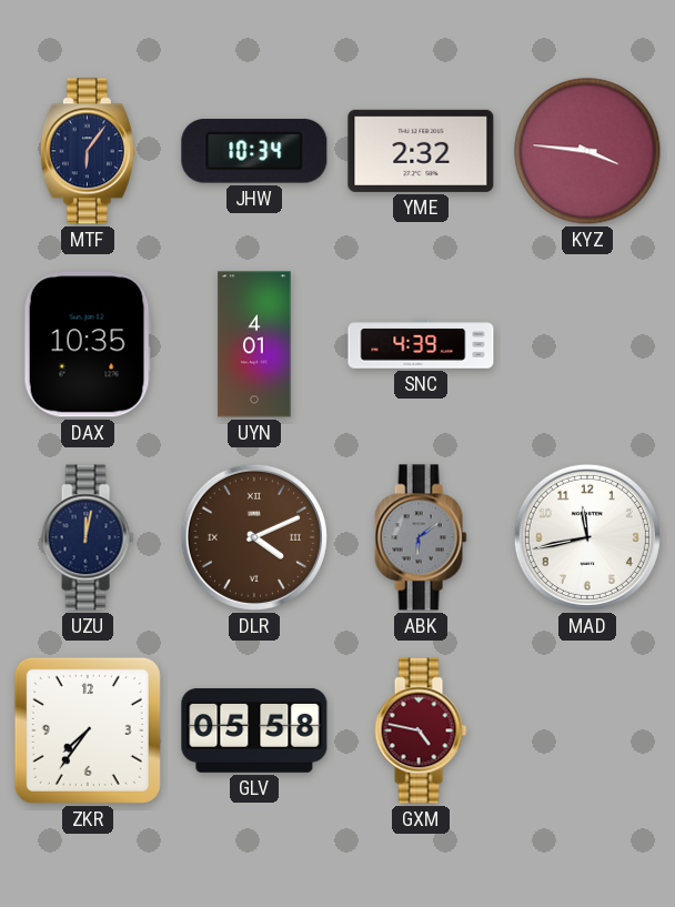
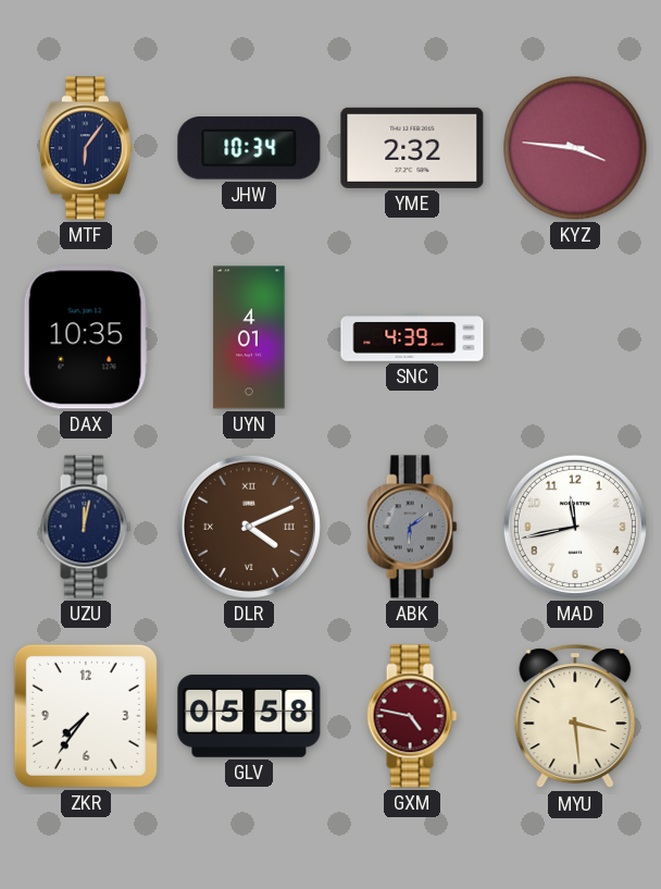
MYU: none -> 3:29
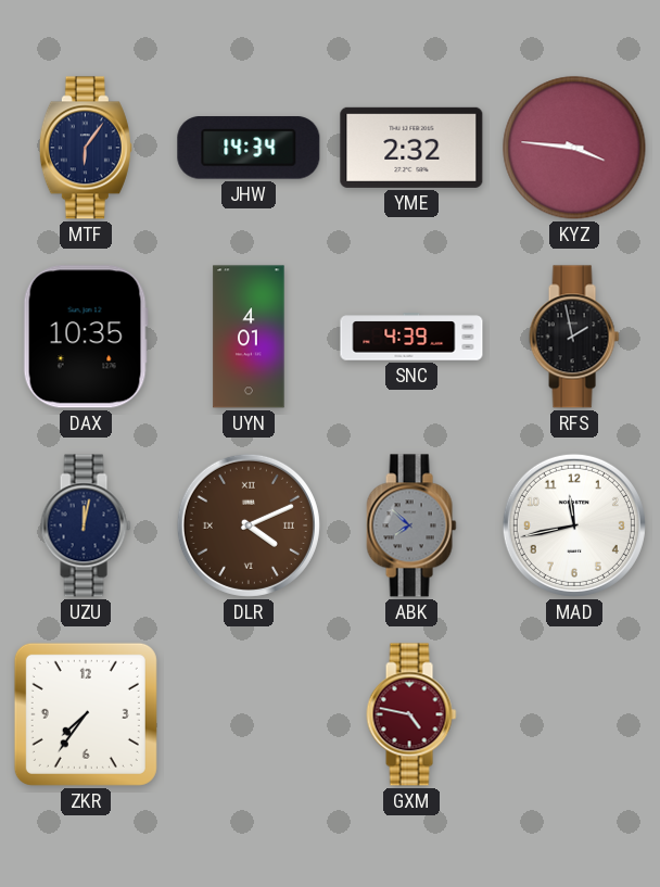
JHW: 10:34 -> 14:34
RFS: none -> 1:58
ABK: 6:09 -> 7:52
GLV: 05:58 -> none
MYU: 3:29 -> none
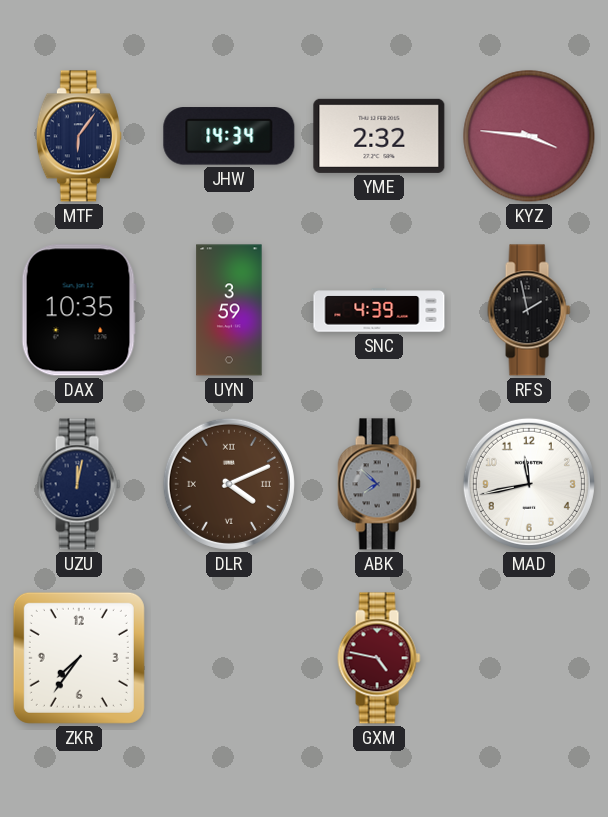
UYN: 4:01 -> 3:59
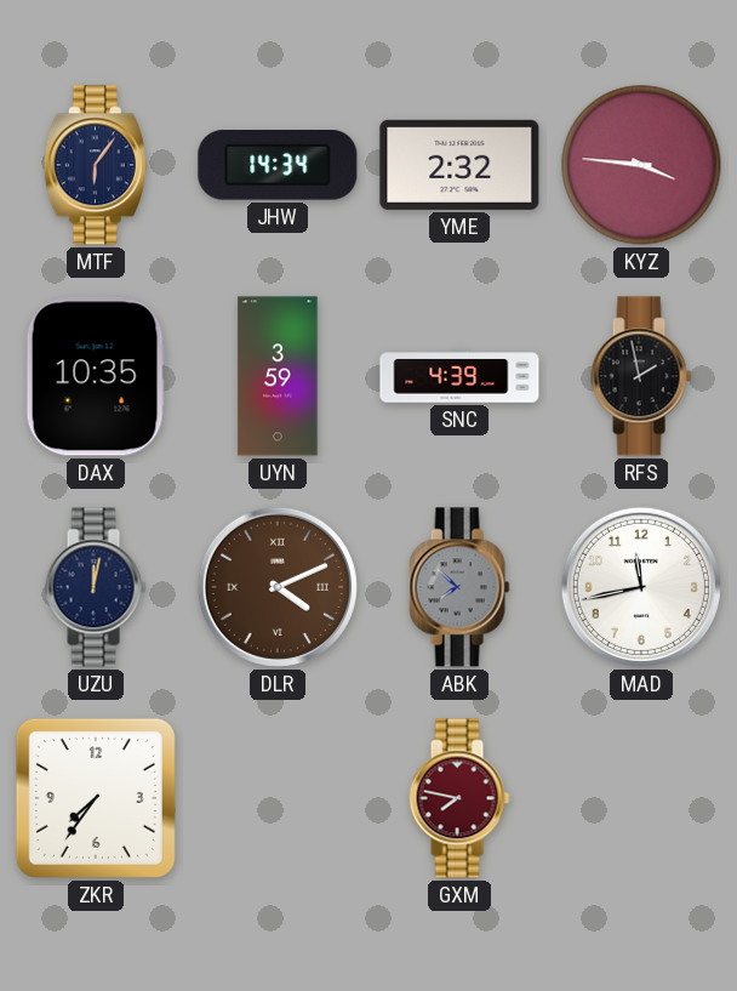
GXM: 4:47 -> 7:47
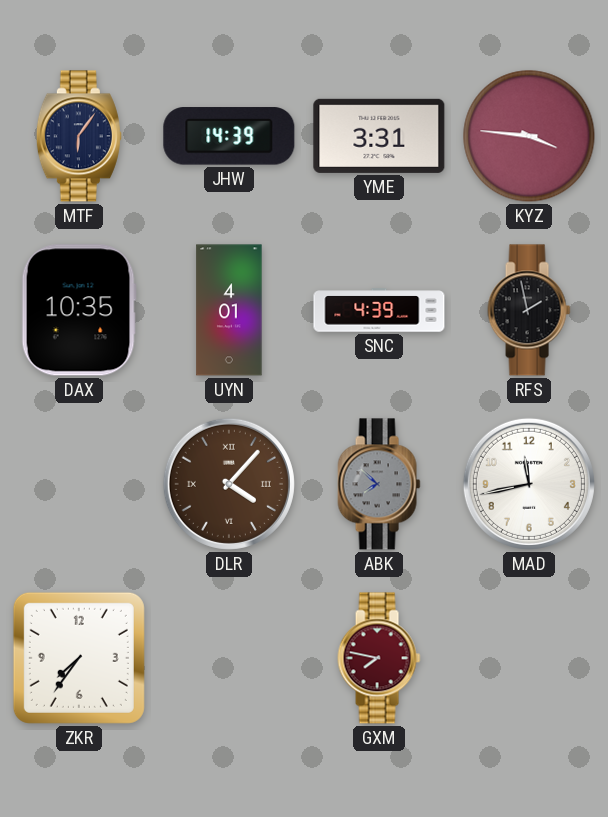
JHW: 14:34 -> 14:39
YME: 2:32 -> 3:31
UYN: 3:59 -> 4:01
UZU: 12:02 -> none
DLR: 4:11 -> 4:07
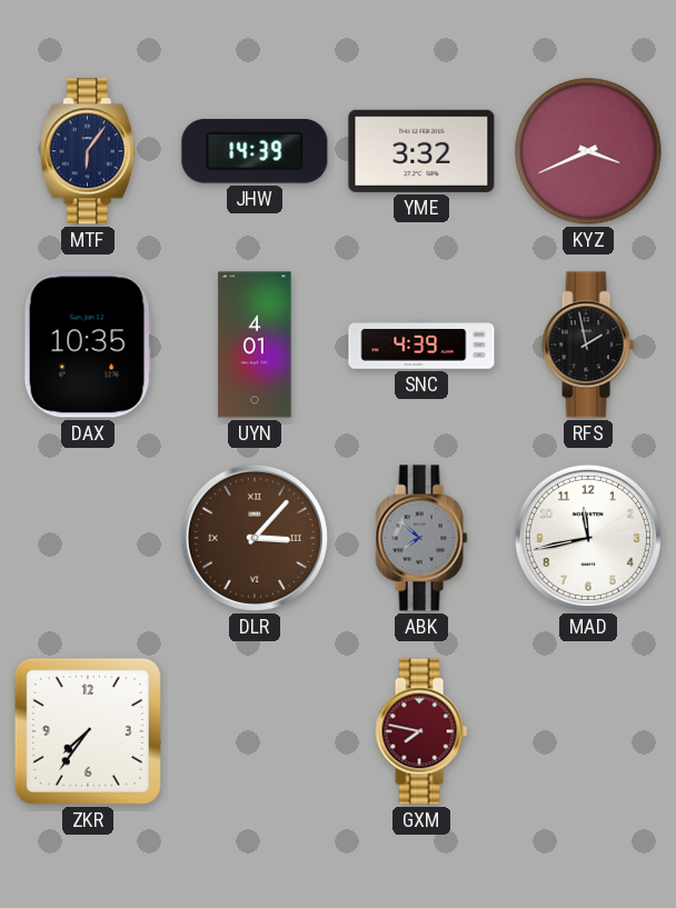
YME: 3:31 -> 3:32
KYZ: 3:46 -> 3:41
DLR: 4:07 -> 3:07
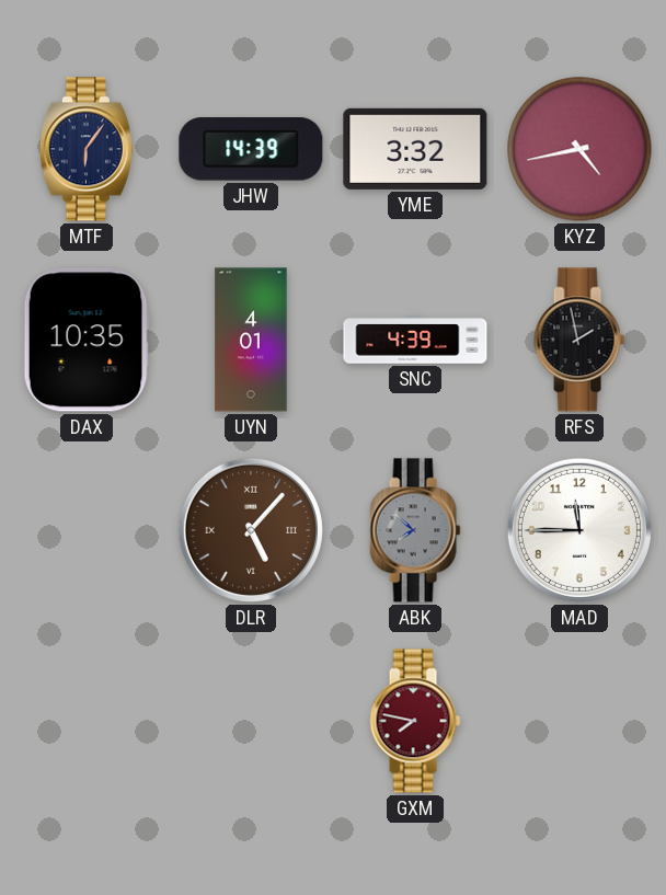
KYZ: 3:41 -> 4:43
DLR: 3:07 -> 5:07
MAD: 11:43 -> 11:45
ZKR: 7:36 -> none
